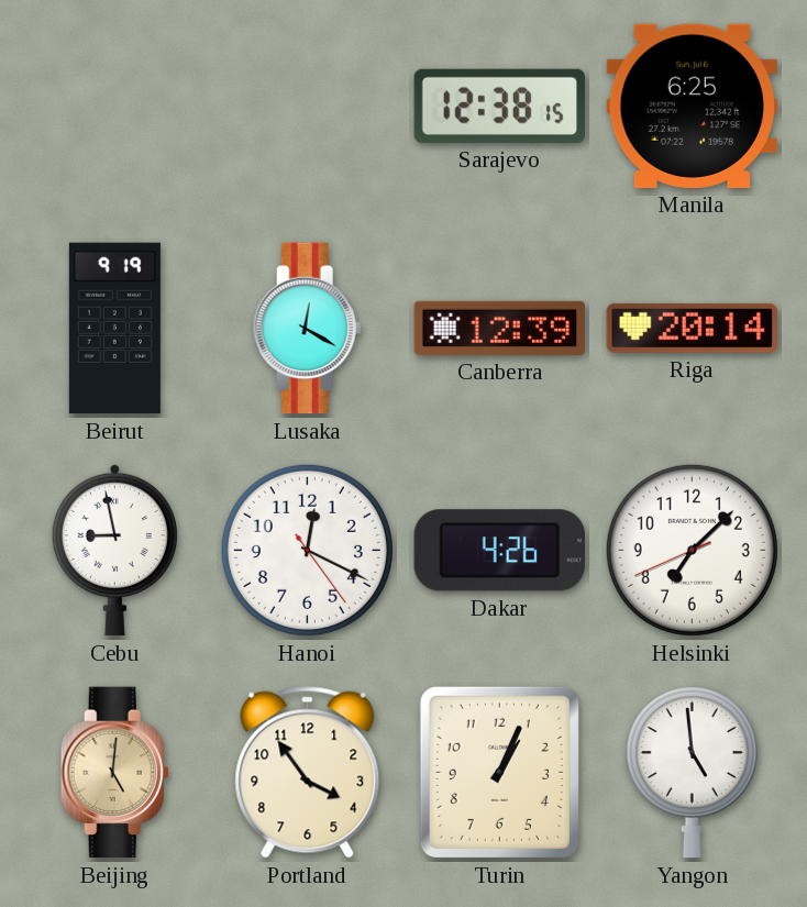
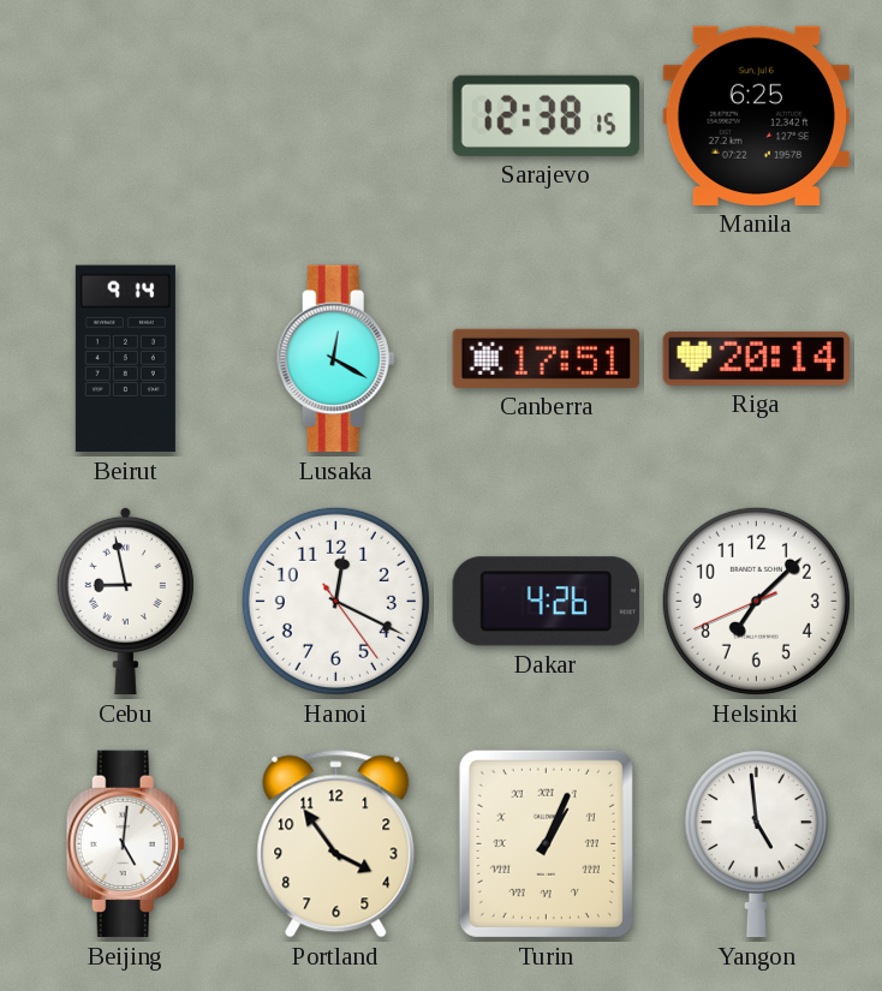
Beirut: 9:19 -> 9:14
Canberra: 12:39 -> 17:51
Beijing dial: champagne -> white
Turin numerals: Arabic -> Roman
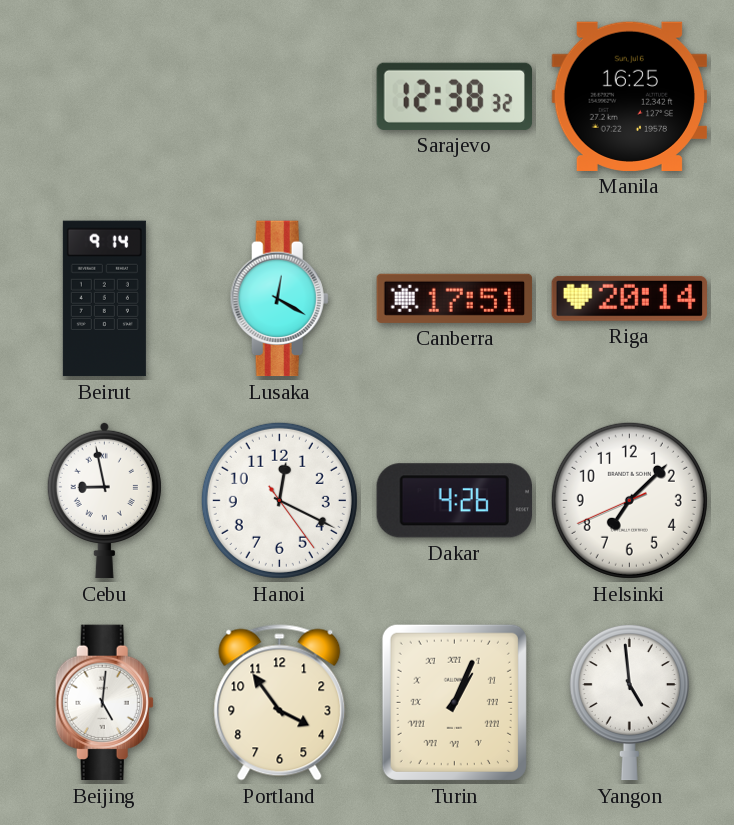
Sarajevo: 12:38:15 -> 12:38:32
Manila: 6:25 -> 16:25
